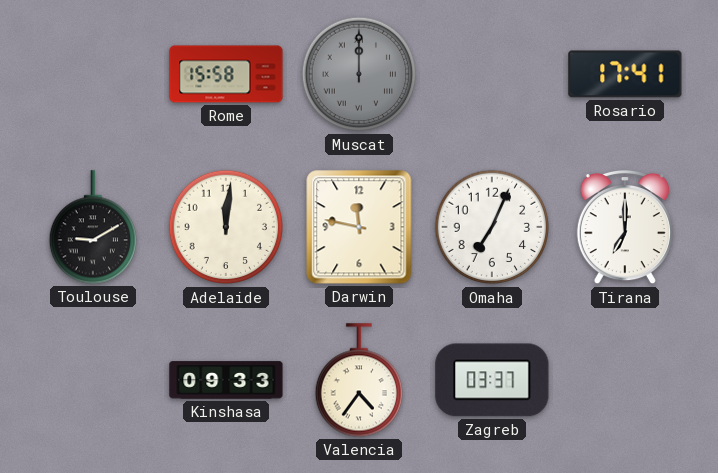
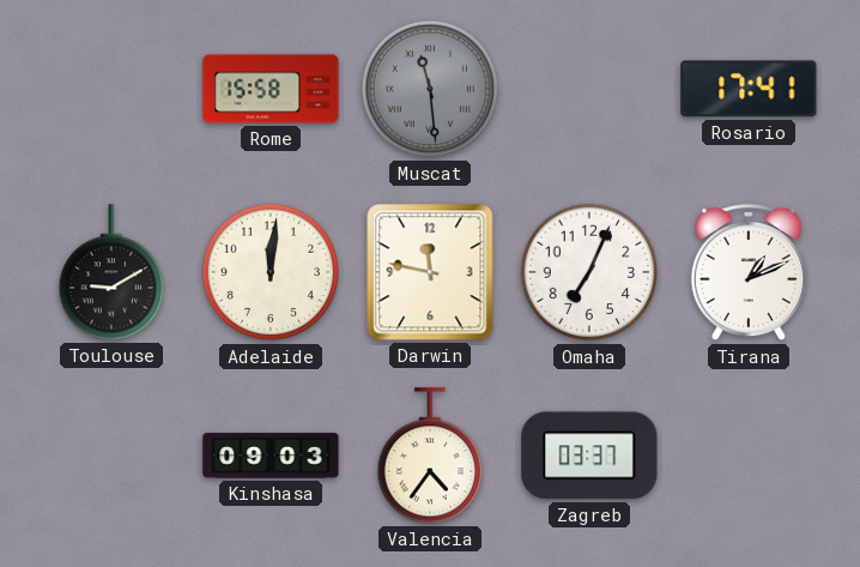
Muscat: 12:00 -> 11:29
Tirana: 7:00 -> 1:11
Kinshasa: 09:33 -> 09:03
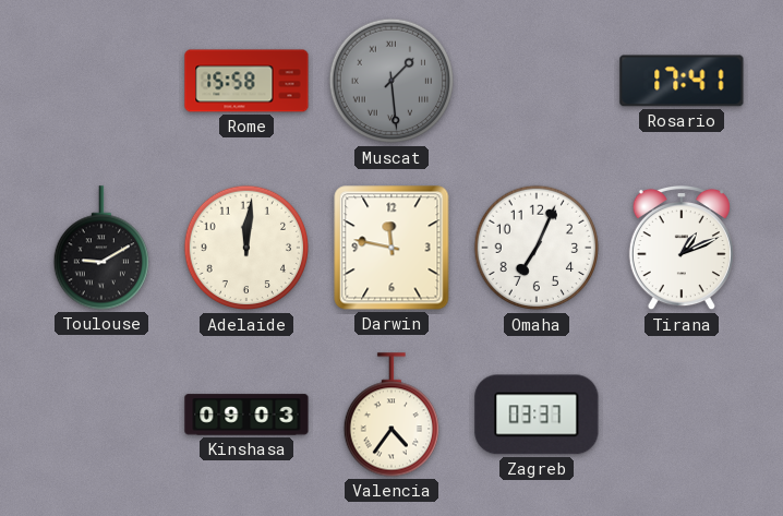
Muscat: 11:29 -> 1:29
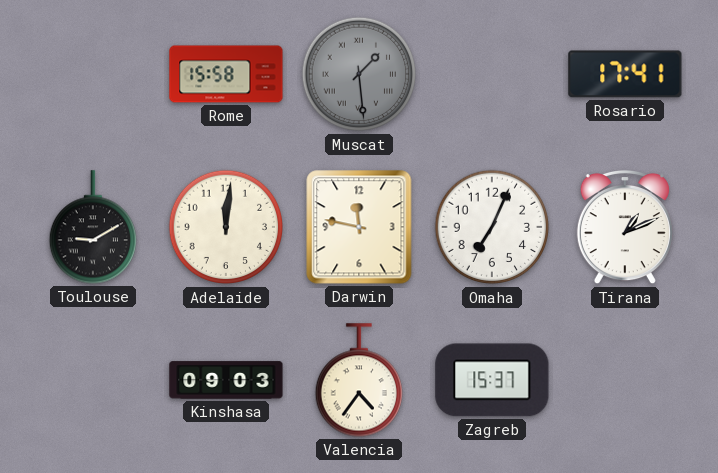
Zagreb: 03:37 -> 15:37
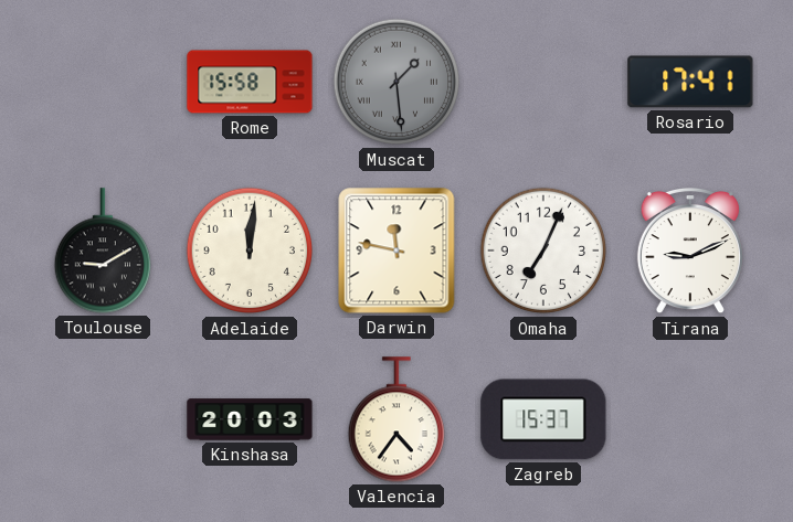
Tirana: 1:11 -> 9:11
Kinshasa: 09:03 -> 20:03
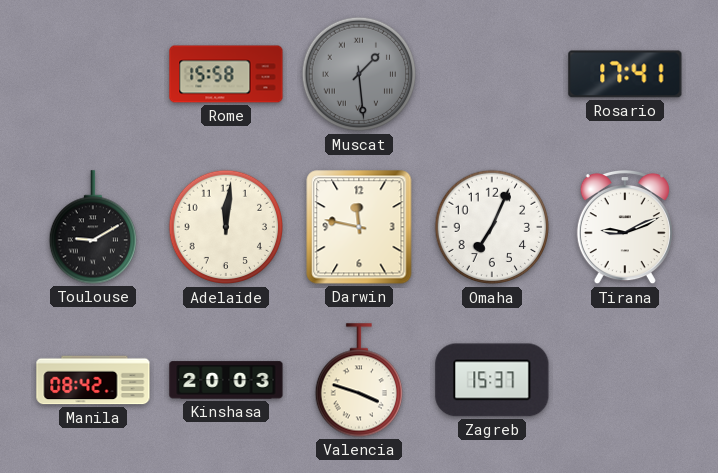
Manila: none -> 08:42
Valencia: 4:36 -> 3:48
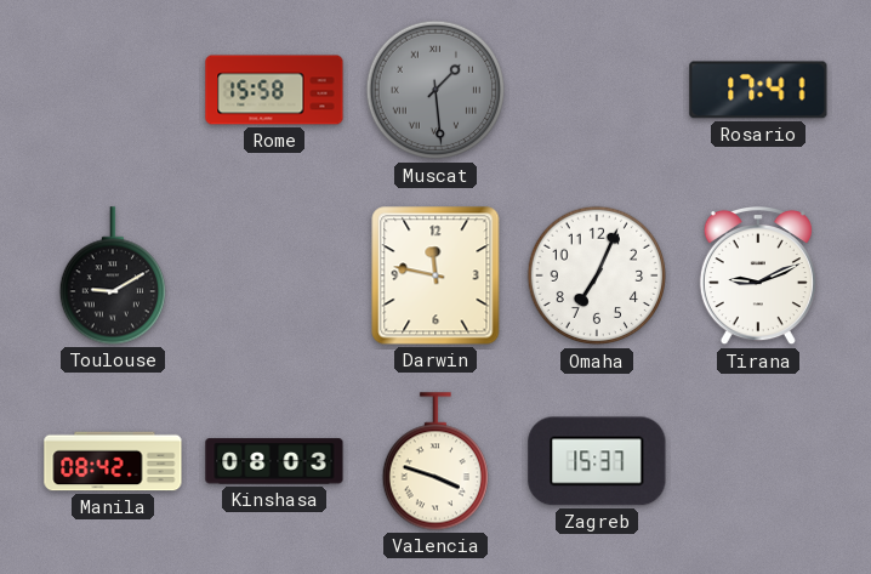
Adelaide: 12:01 -> none
Kinshasa: 20:03 -> 08:03
